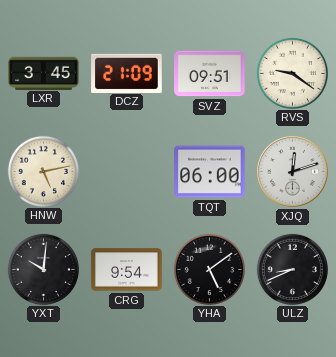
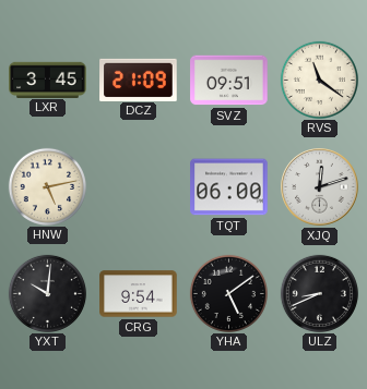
RVS: 9:21 -> 11:21
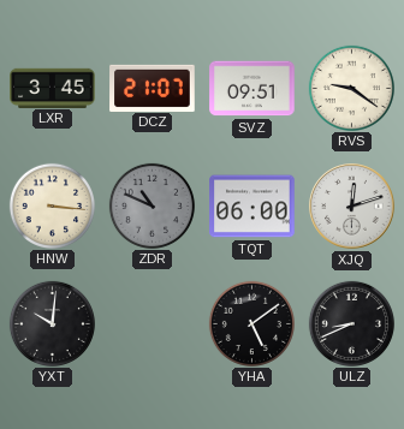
DCZ: 21:09 -> 21:07
RVS: 11:21 -> 9:21
HNW: 5:13 -> 3:16
ZDR: none -> 10:49
CRG: 9:54 -> none
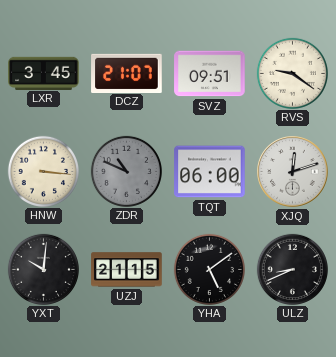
UZJ: none -> 21:15
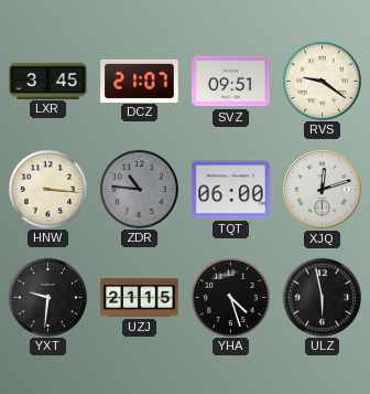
ZDR: 10:49 -> 10:46
YXT: 10:01 -> 9:31
YHA: 5:09 -> 4:27
ULZ: 8:41 -> 5:58
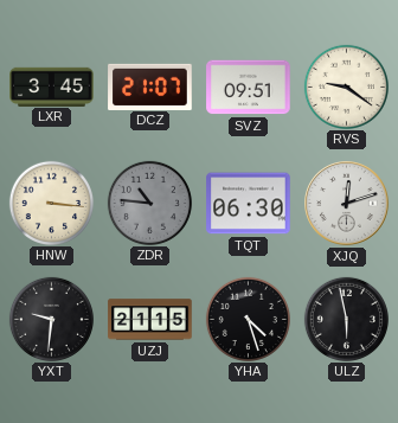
TQT: 06:00 -> 06:30
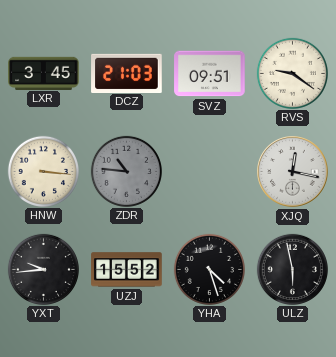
DCZ: 21:07 -> 21:03
TQT: 06:30 -> none
XJQ: 12:12 -> 12:17
YXT: 9:31 -> 9:44
UZJ: 21:15 -> 15:52
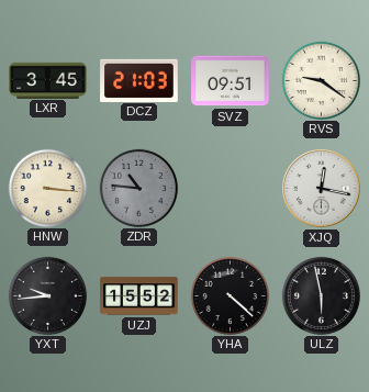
YHA: 4:27 -> 4:22
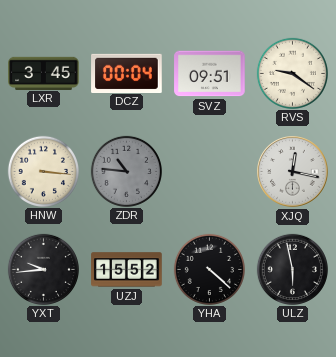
DCZ: 21:03 -> 00:04
